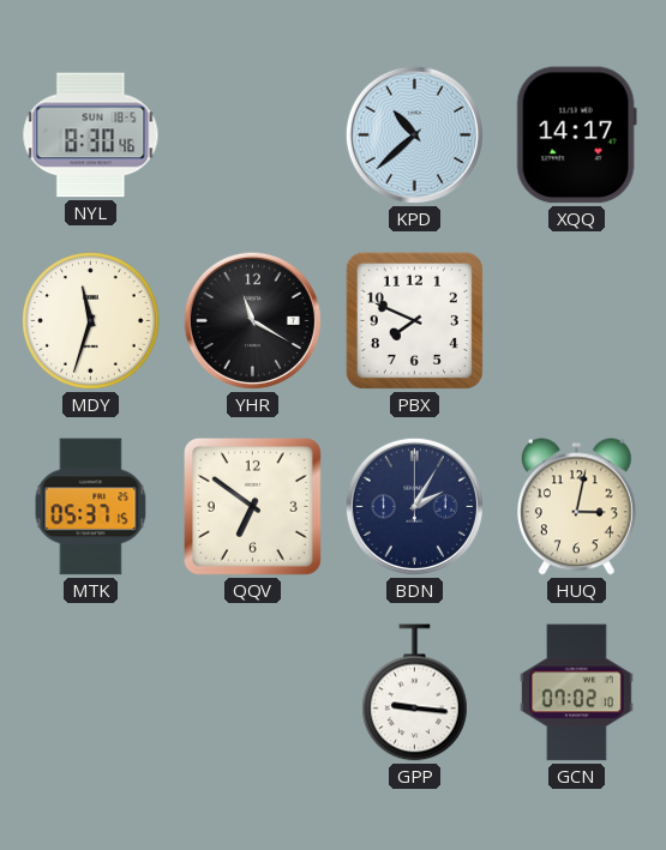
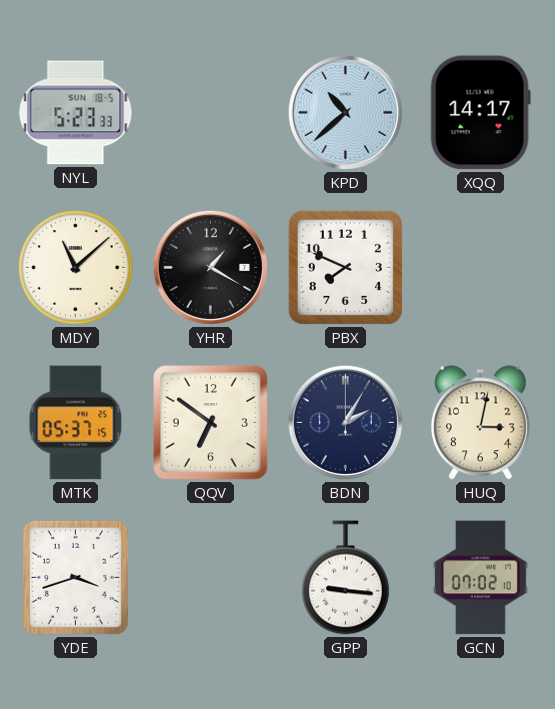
NYL: 8:30 -> 5:23
MDY: 11:33 -> 11:08
YHR: 11:20 -> 1:20
YDE: none -> 3:42
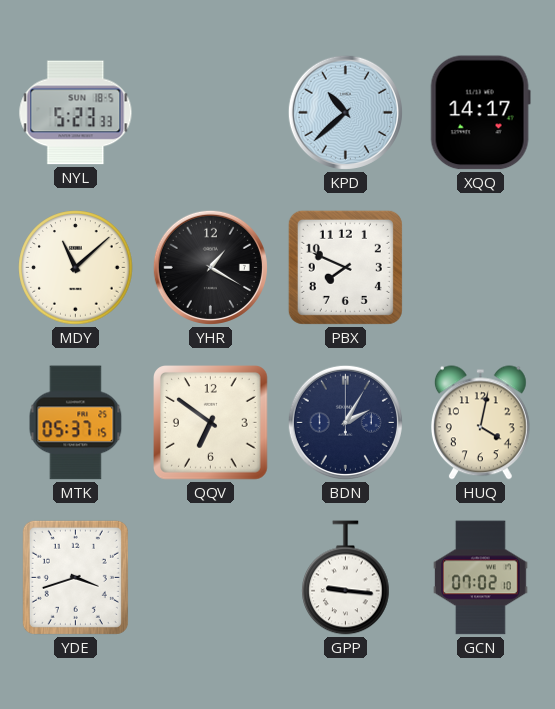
HUQ: 3:02 -> 4:02
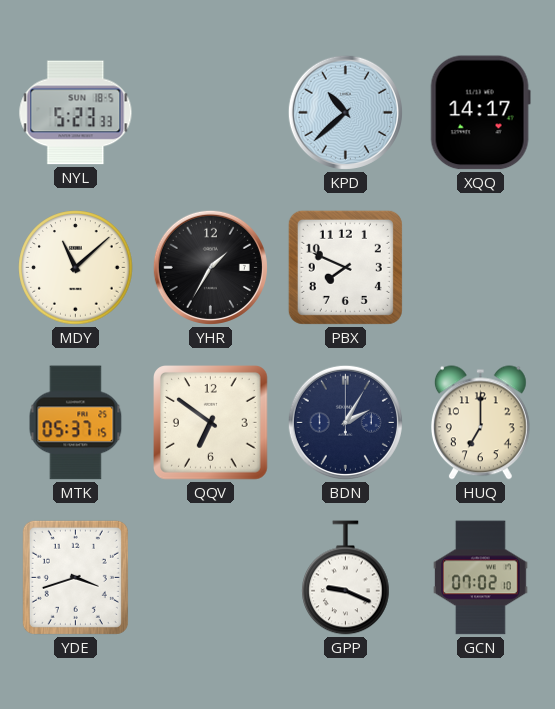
YHR: 1:20 -> 1:35
HUQ: 4:02 -> 7:00
GPP: 9:16 -> 9:19
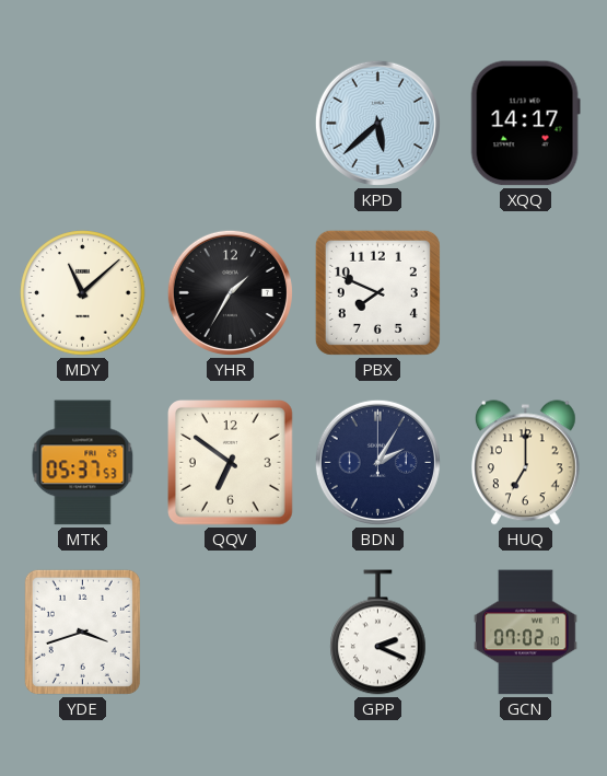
NYL: 5:23 -> none
KPD: 10:38 -> 5:38
MTK: 05:37:15 -> 05:37:53
GPP: 9:19 -> 2:19
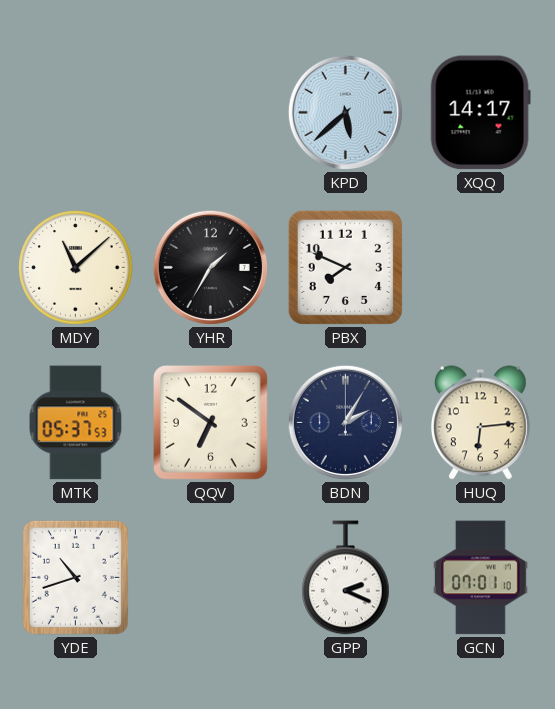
HUQ: 7:00 -> 6:14
YDE: 3:42 -> 10:42
GCN: 07:02 -> 07:01
